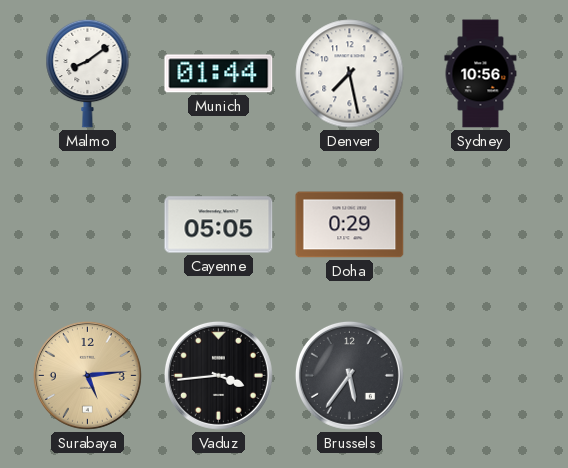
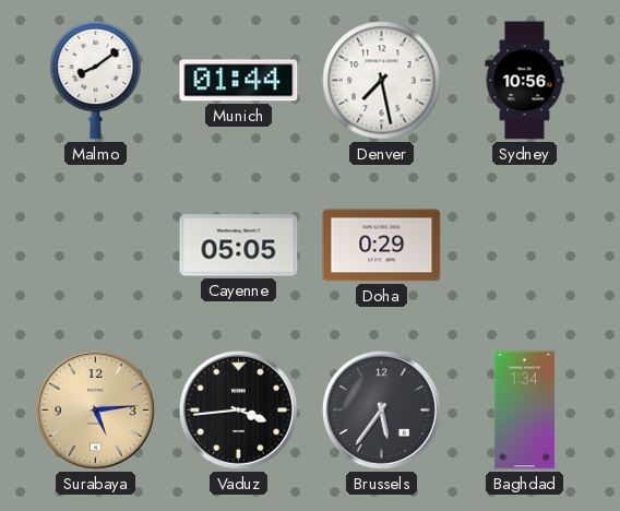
Baghdad: none -> 1:34
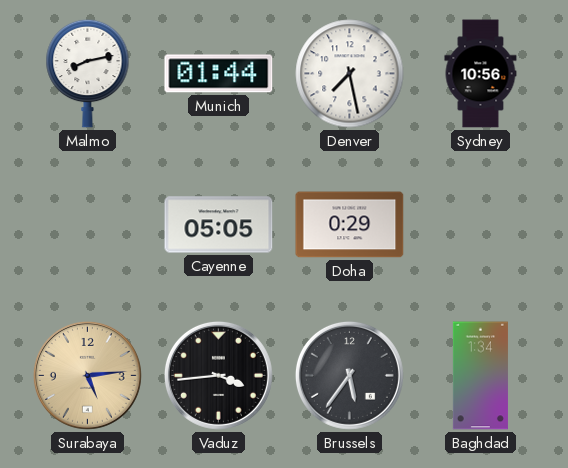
Malmo: 8:09 -> 8:13
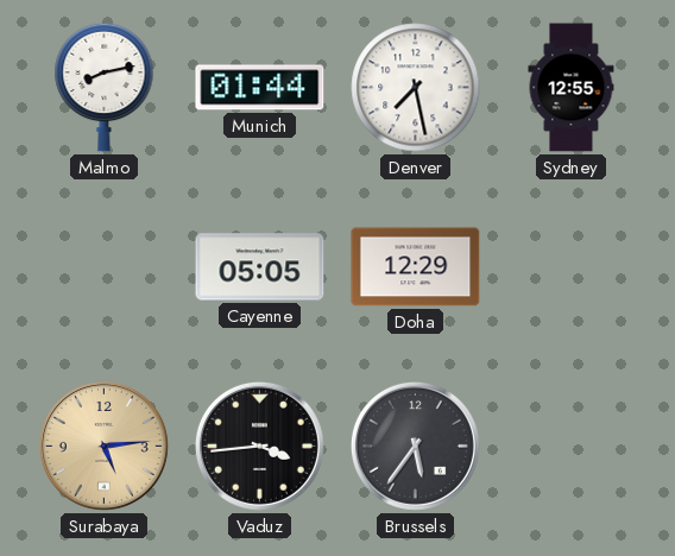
Sydney: 10:56 -> 12:55
Doha: 0:29 -> 12:29
Baghdad: 1:34 -> none
